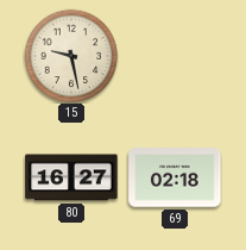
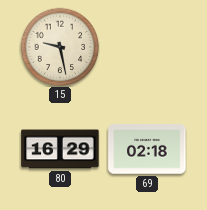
80: 16:27 -> 16:29
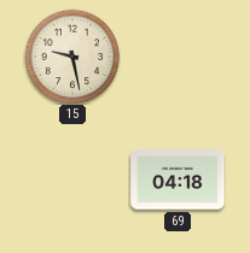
80: 16:29 -> none
69: 02:18 -> 04:18
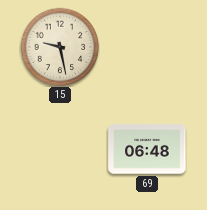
69: 04:18 -> 06:48
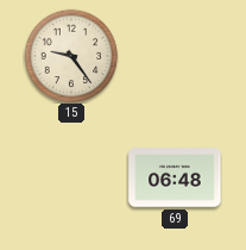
15: 9:28 -> 9:24
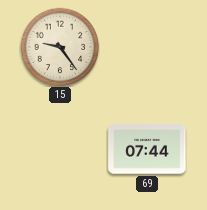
69: 06:48 -> 07:44
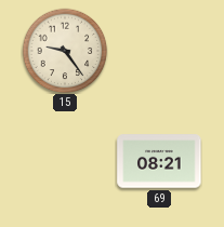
69: 07:44 -> 08:21
